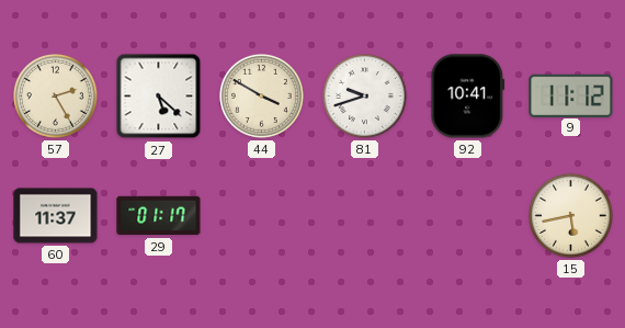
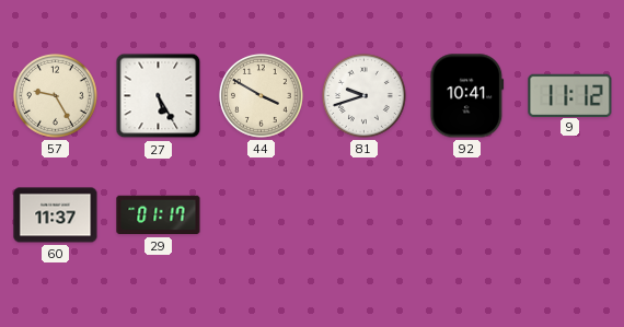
57: 2:25 -> 9:25
27: 5:22 -> 5:25
15: 5:43 -> none
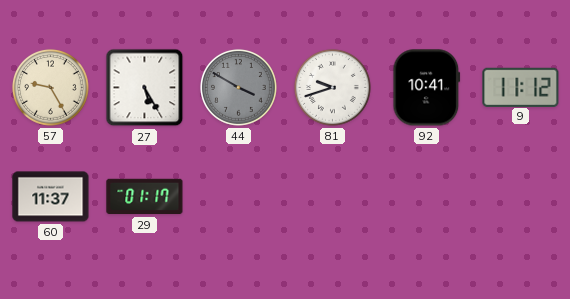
44 dial: cream -> grey
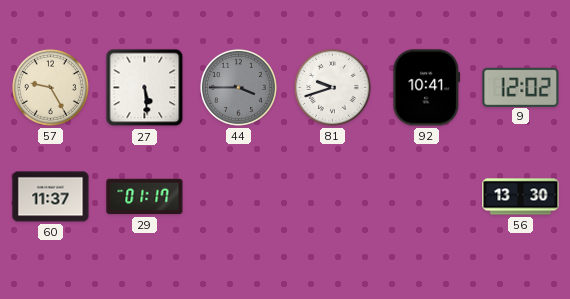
27: 5:25 -> 5:29
44: 3:50 -> 3:45
9: 11:12 -> 12:02
56: none -> 13:30
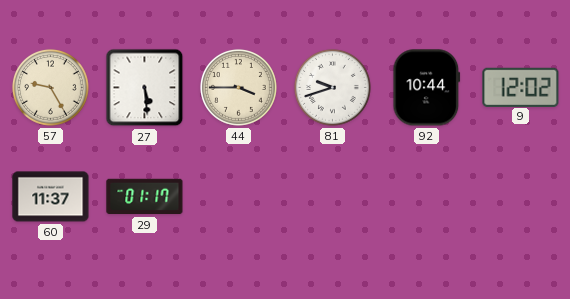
44 dial: grey -> cream
92: 10:41 -> 10:44
56: 13:30 -> none
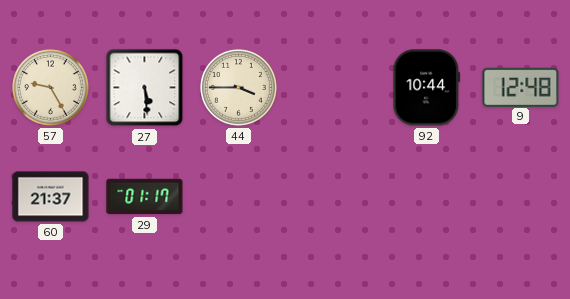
81: 9:42 -> none
9: 12:02 -> 12:48
60: 11:37 -> 21:37
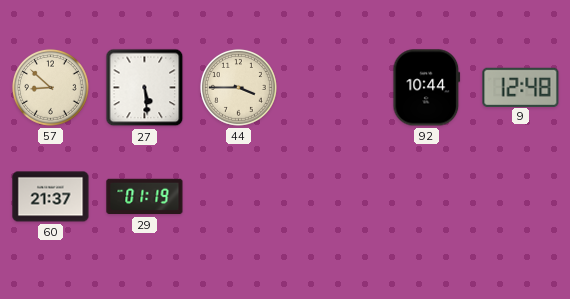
57: 9:25 -> 8:52
29: 01:17 -> 01:19
